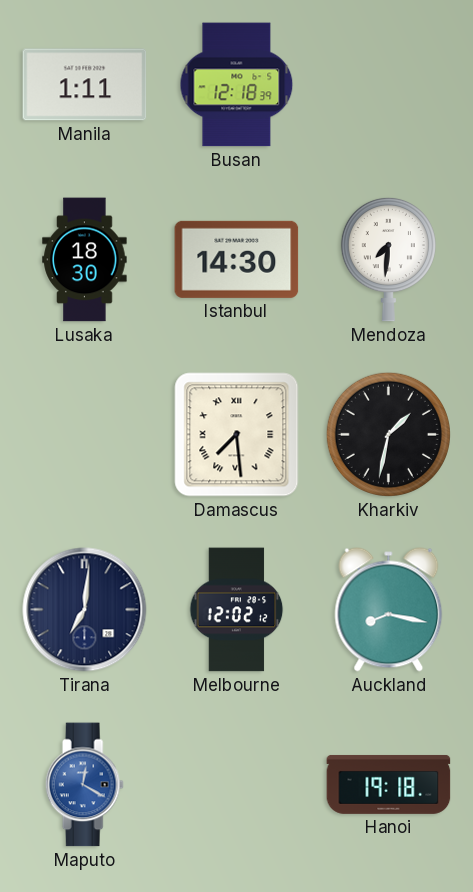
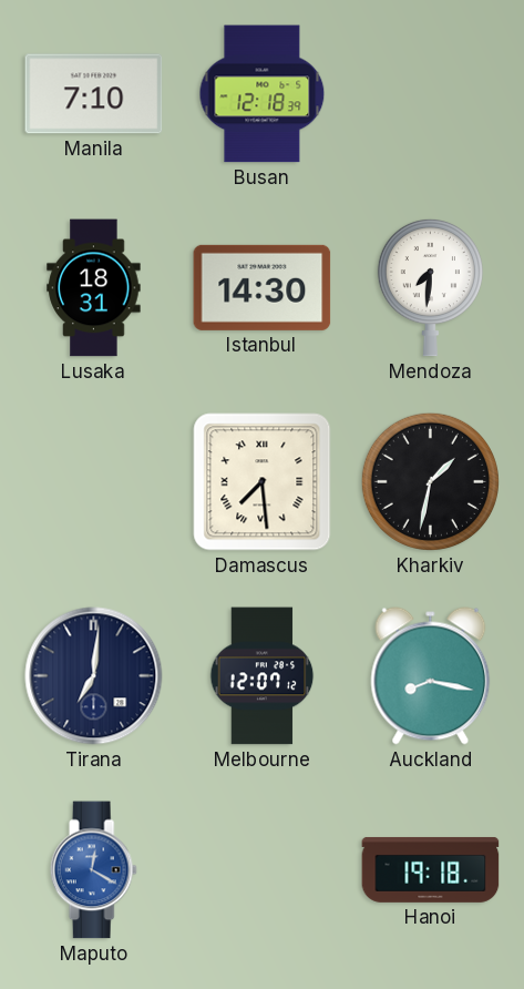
Manila: 1:11 -> 7:10
Lusaka: 18:30 -> 18:31
Melbourne: 12:02 -> 12:07
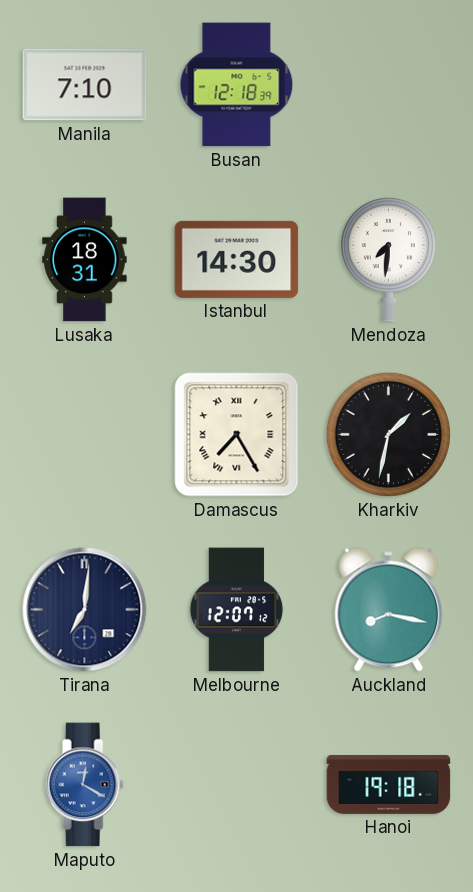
Damascus: 7:29 -> 7:25
